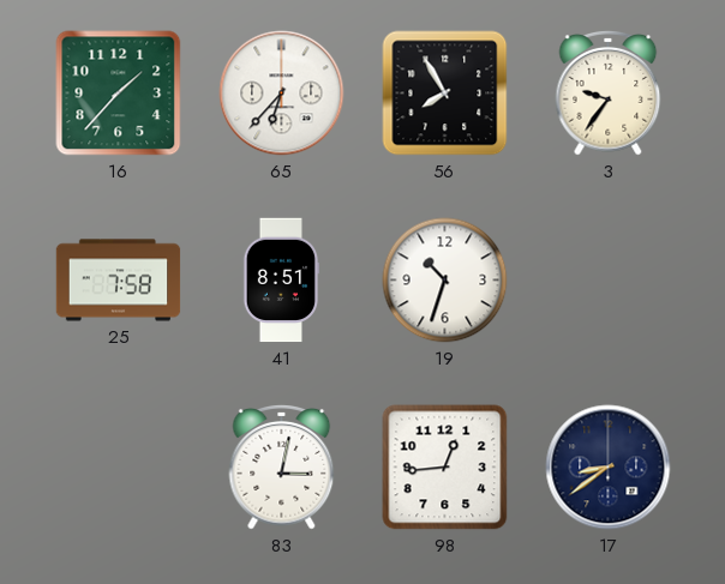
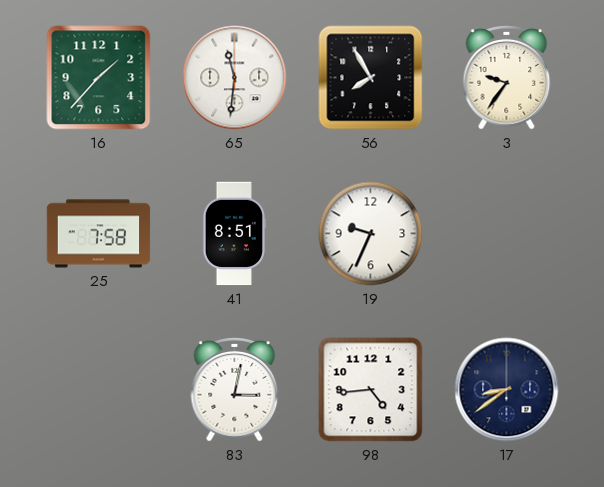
65: 6:37 -> 11:31
19: 10:33 -> 9:34
98: 12:44 -> 4:44
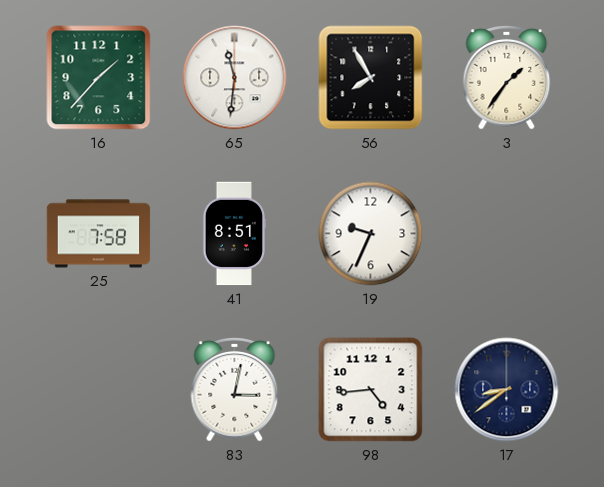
3: 9:36 -> 1:36
